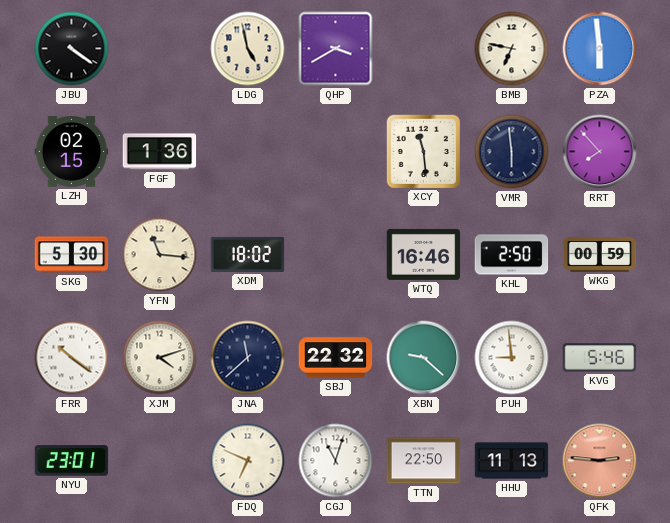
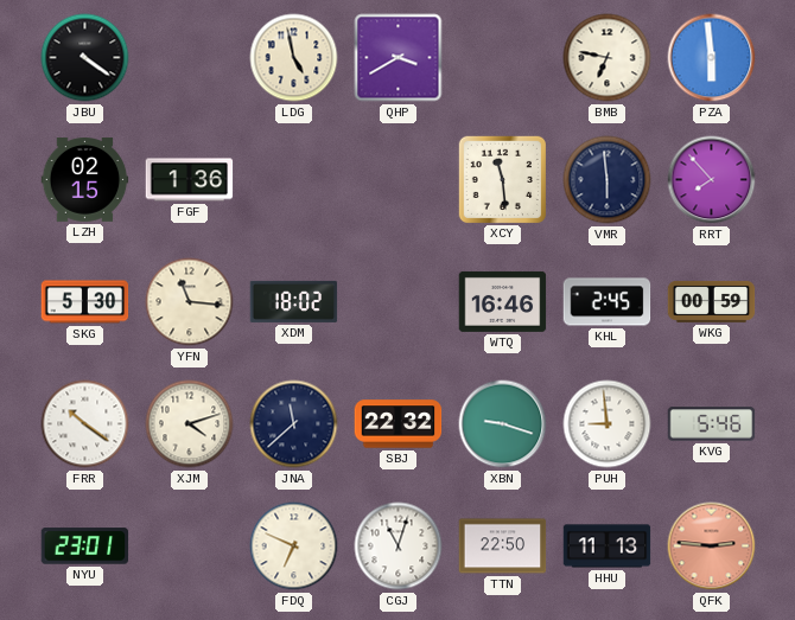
KHL: 2:50 -> 2:45
XBN: 9:22 -> 9:18
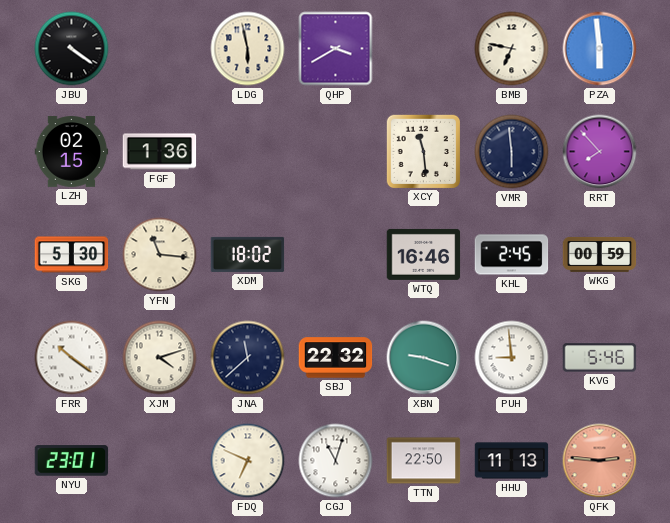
LDG: 4:58 -> 5:58
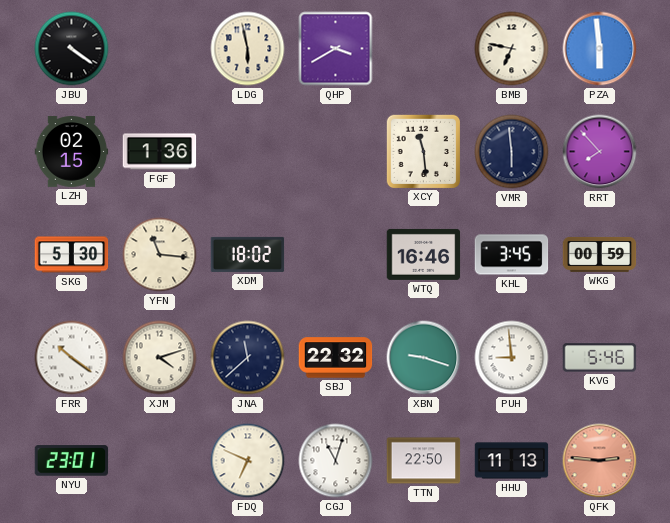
KHL: 2:45 -> 3:45
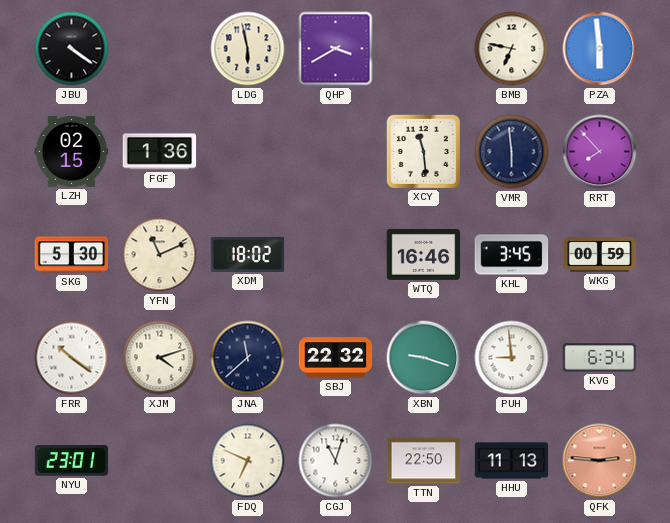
YFN: 11:16 -> 11:11
KVG: 5:46 -> 6:34
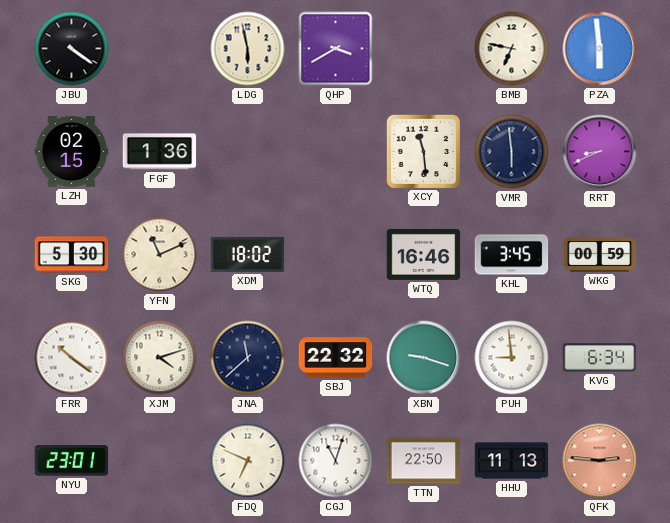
RRT: 7:53 -> 8:41
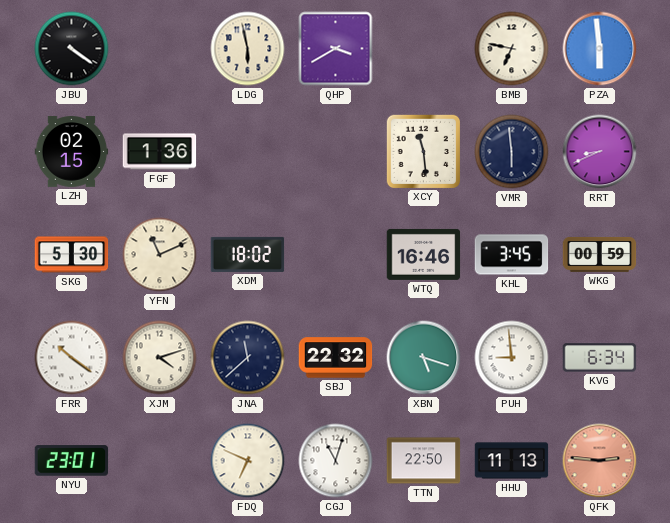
XBN: 9:18 -> 5:18
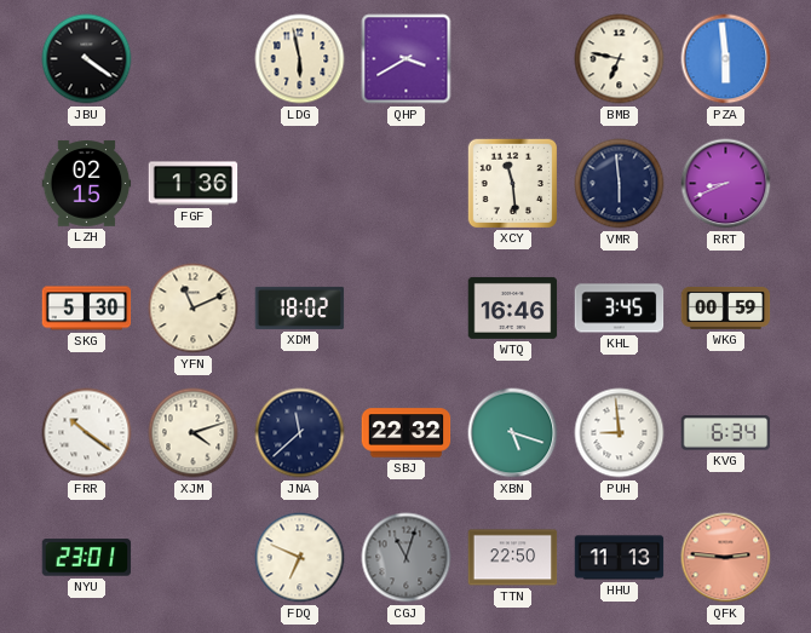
CGJ dial: white -> grey
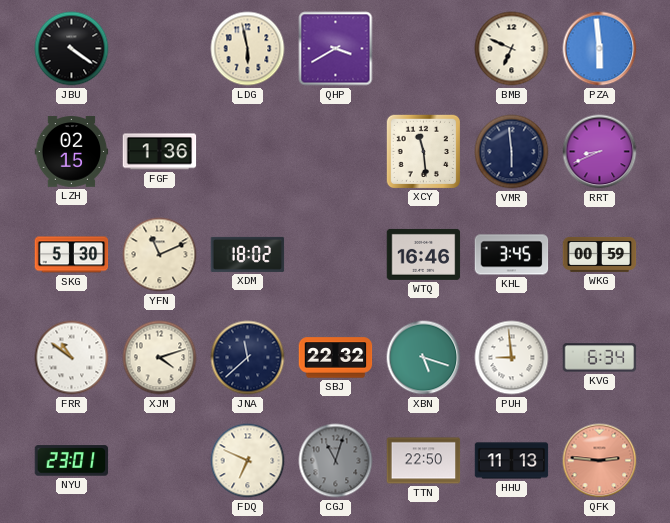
BMB: 6:47 -> 6:49
FRR: 10:21 -> 10:51
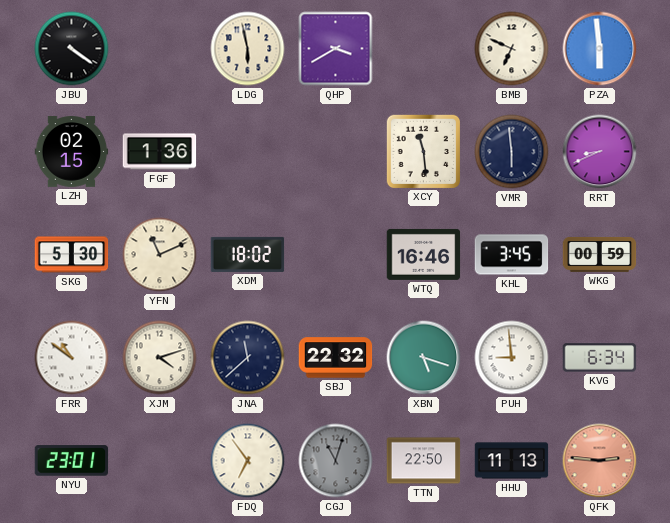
FDQ: 6:49 -> 6:54
